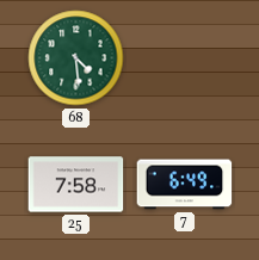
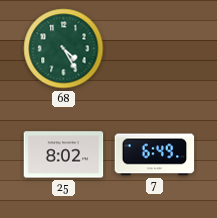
68: 4:29 -> 4:25
25: 7:58 -> 8:02
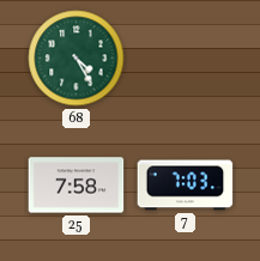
25: 8:02 -> 7:58
7: 6:49 -> 7:03
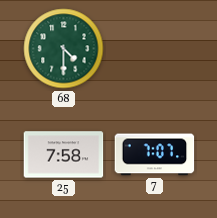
68: 4:25 -> 4:30
7: 7:03 -> 7:07
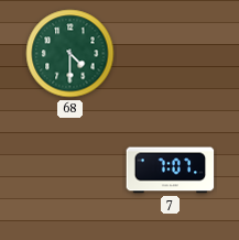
25: 7:58 -> none
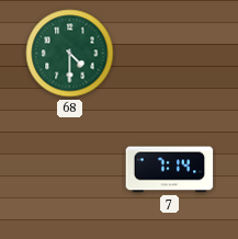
7: 7:07 -> 7:14
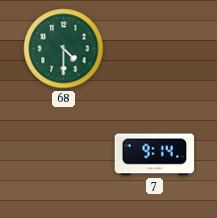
7: 7:14 -> 9:14
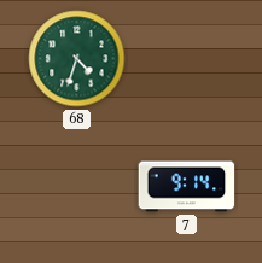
68: 4:30 -> 4:33
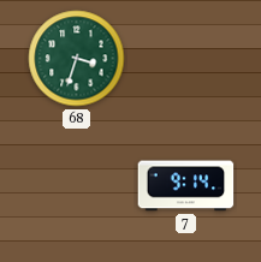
68: 4:33 -> 3:33
